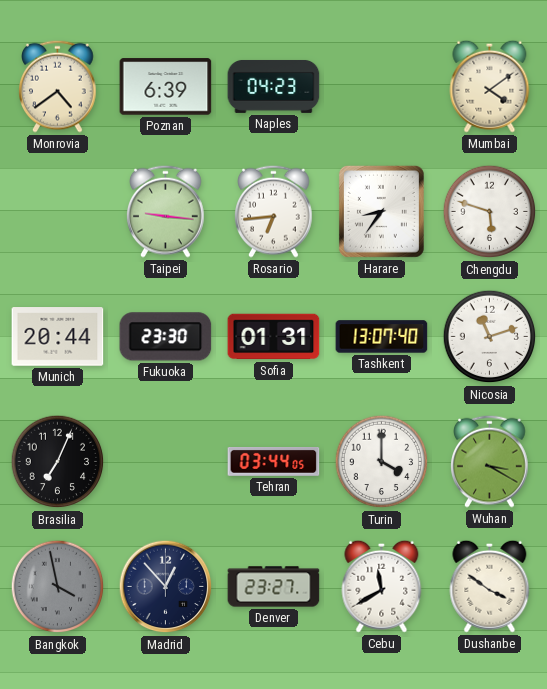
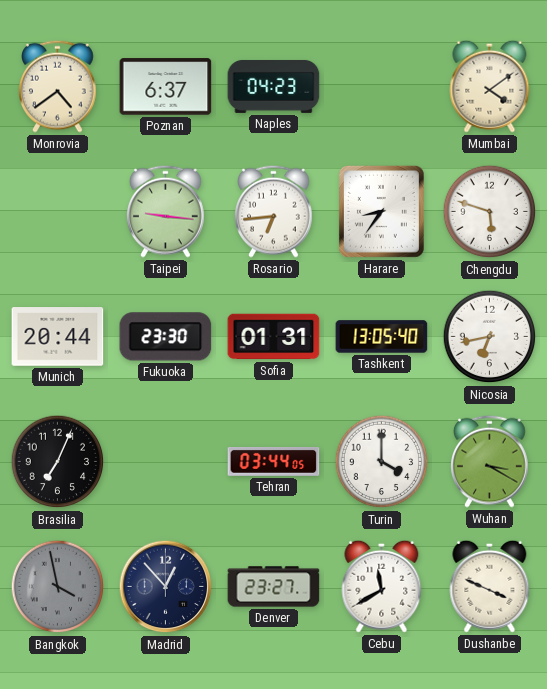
Poznan: 6:39 -> 6:37
Tashkent: 13:07 -> 13:05
Nicosia: 11:12 -> 6:43
Dushanbe: 3:51 -> 3:49
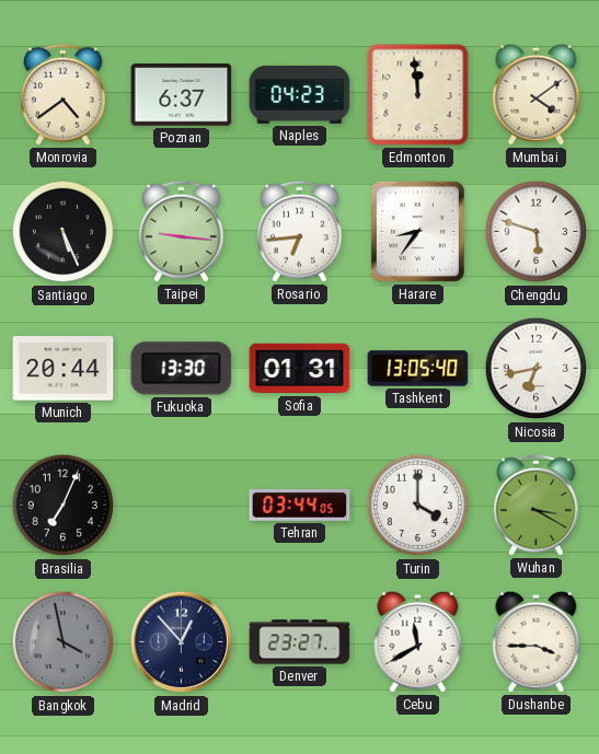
Edmonton: none -> 11:59
Santiago: none -> 5:26
Fukuoka: 23:30 -> 13:30
Dushanbe: 3:49 -> 3:45
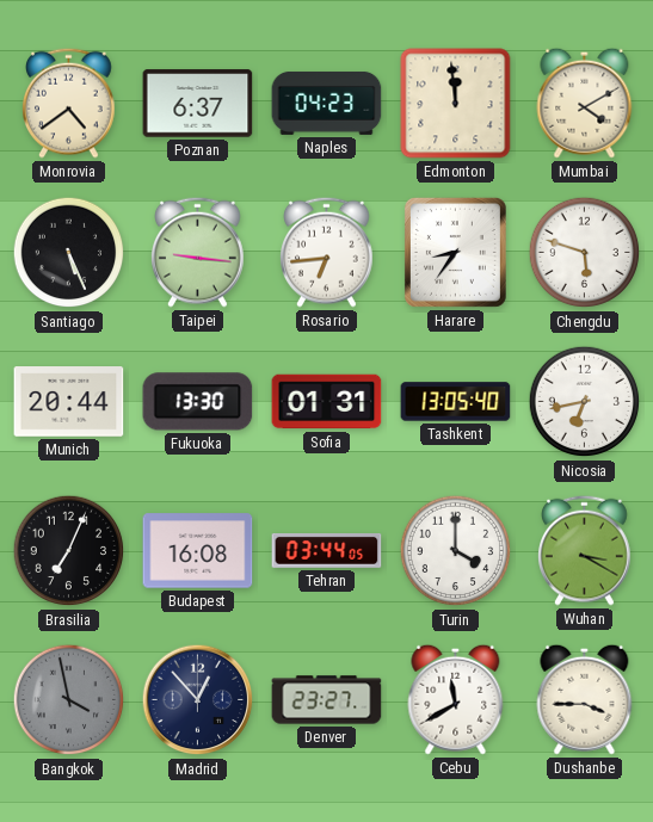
Mumbai: 4:09 -> 4:10
Budapest: none -> 16:08
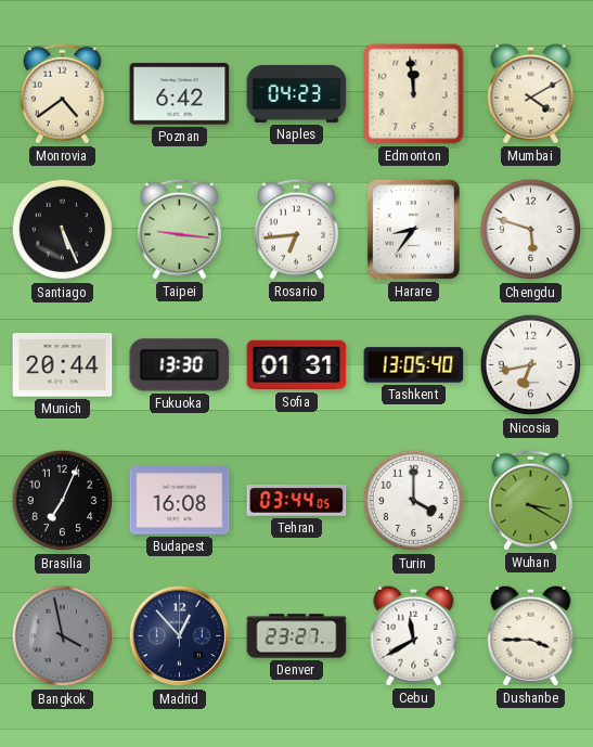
Poznan: 6:37 -> 6:42
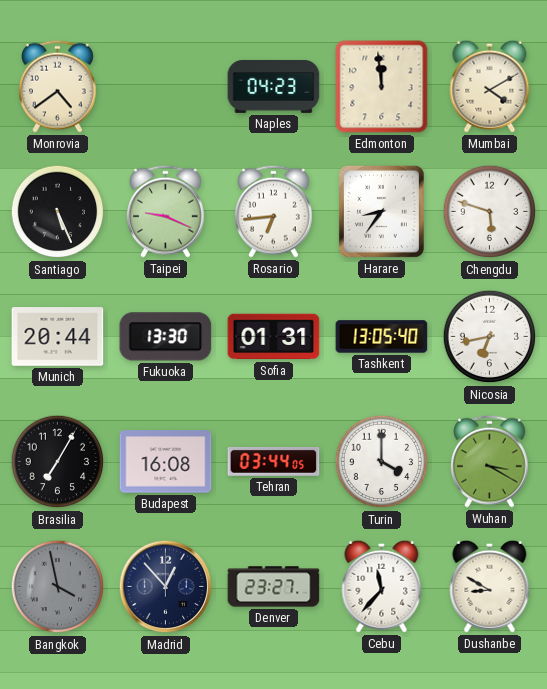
Poznan: 6:42 -> none
Taipei: 9:16 -> 9:19
Brasilia: 7:04 -> 7:05
Cebu: 11:40 -> 11:37
Dushanbe: 3:45 -> 8:50
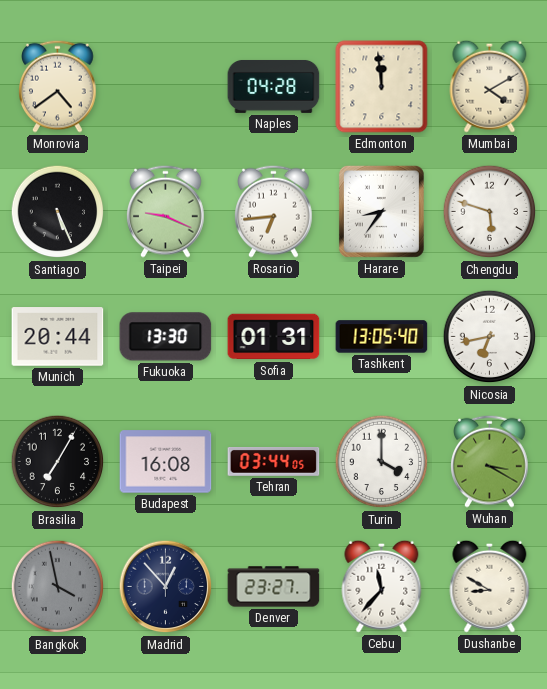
Naples: 04:23 -> 04:28
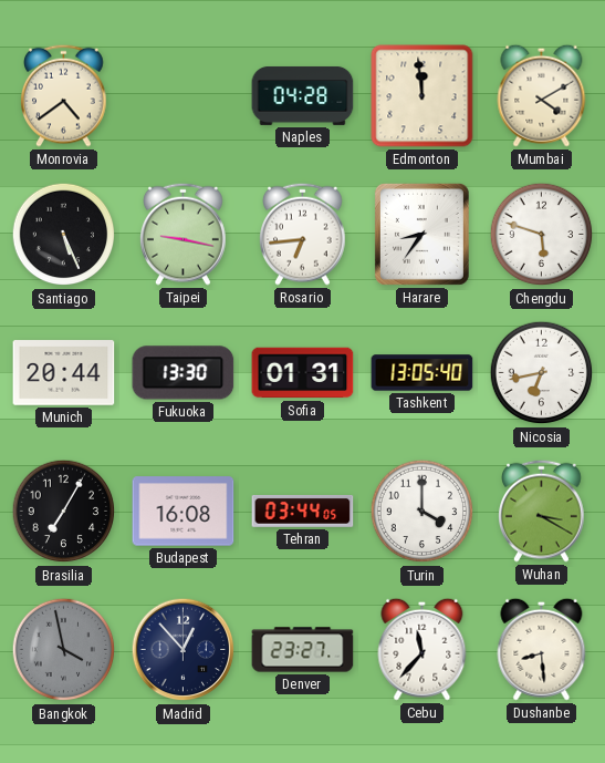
Taipei: 9:19 -> 9:17
Dushanbe: 8:50 -> 8:29
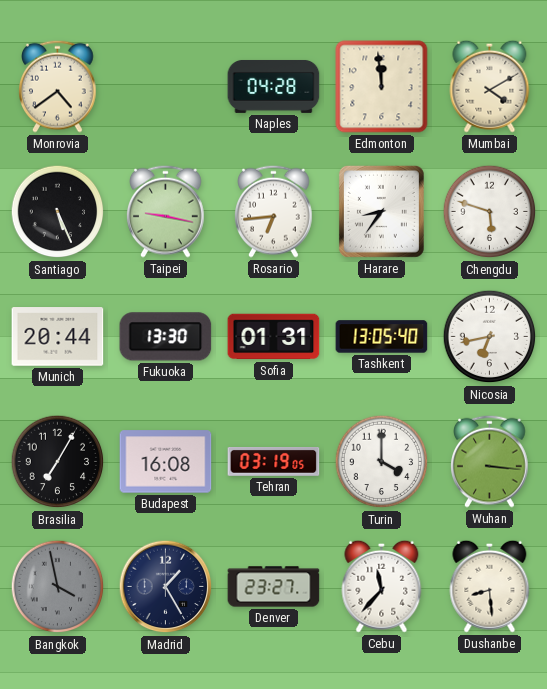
Tehran: 03:44 -> 03:19
Wuhan: 3:20 -> 3:16
Madrid: 12:53 -> 1:25
